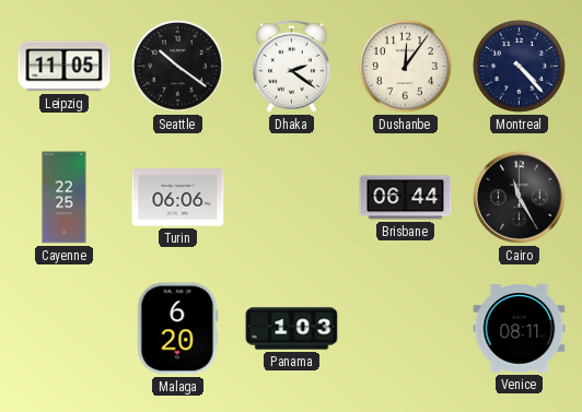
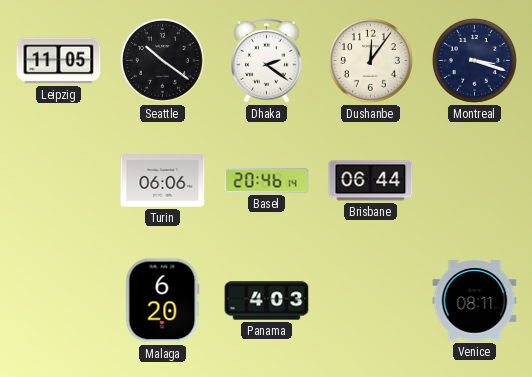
Montreal: 4:23 -> 3:18
Cayenne: 22:25 -> none
Basel: none -> 20:46
Cairo: 11:25 -> none
Panama: 1:03 -> 4:03
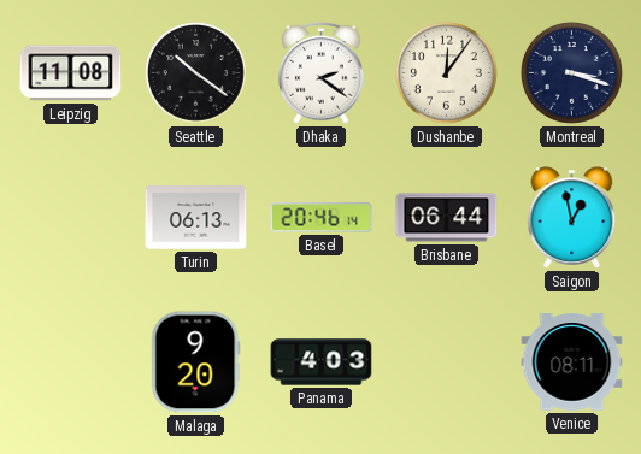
Leipzig: 11:05 -> 11:08
Turin: 06:06 -> 06:13
Saigon: none -> 12:58
Malaga: 6:20 -> 9:20
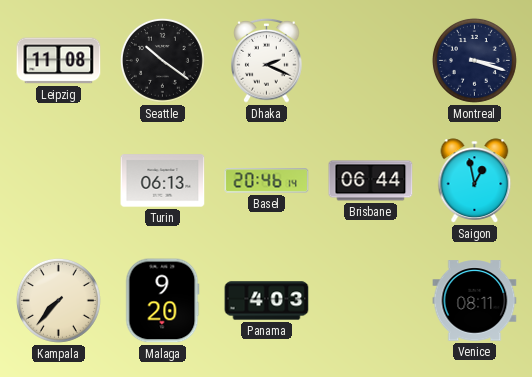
Dhaka: 2:21 -> 2:19
Dushanbe: 12:06 -> none
Kampala: none -> 7:37
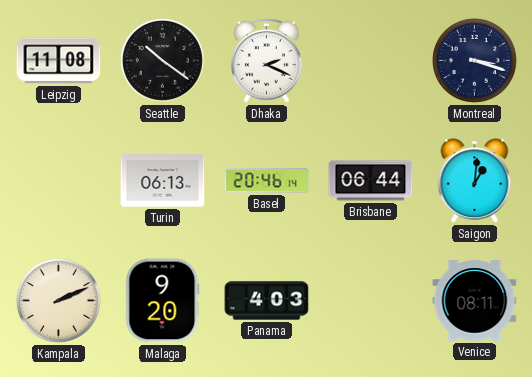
Saigon: 12:58 -> 1:01
Kampala: 7:37 -> 2:11
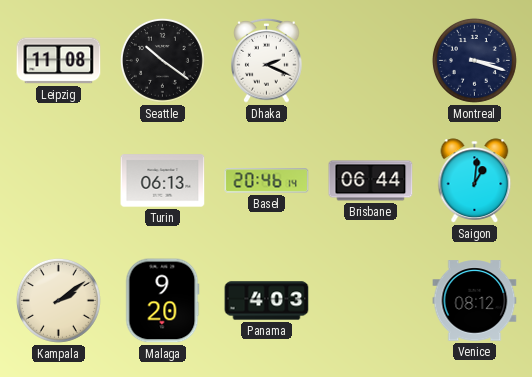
Kampala: 2:11 -> 2:09
Venice: 08:11 -> 08:12
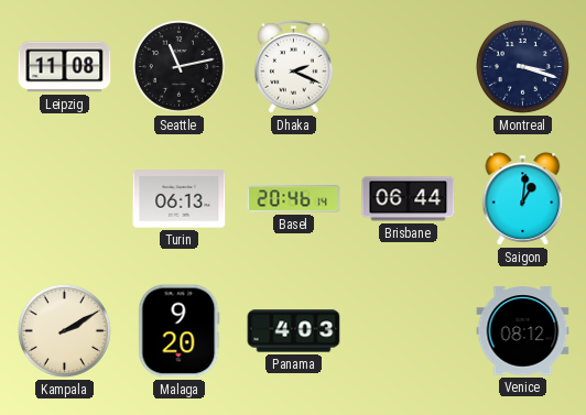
Seattle: 10:21 -> 11:13
Kampala: 2:09 -> 2:10
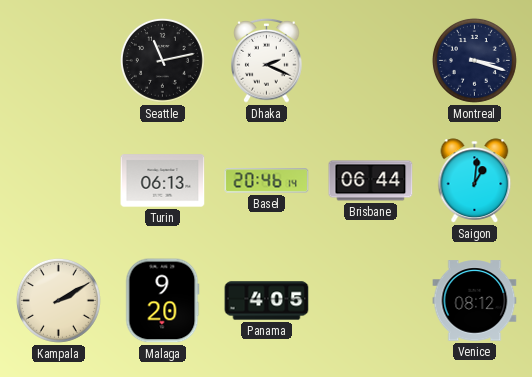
Leipzig: 11:08 -> none
Panama: 4:03 -> 4:05
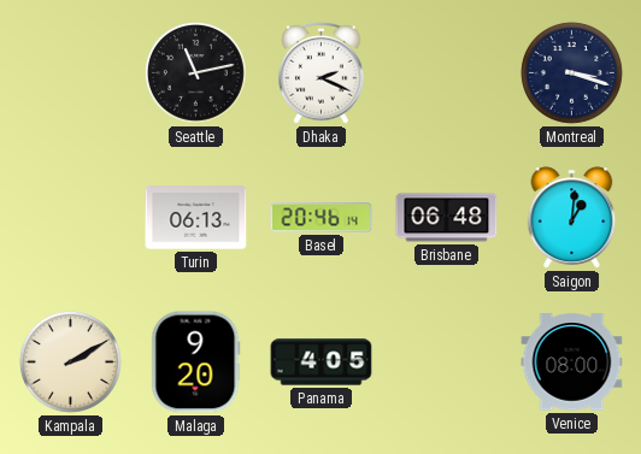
Brisbane: 06:44 -> 06:48
Venice: 08:12 -> 08:00
